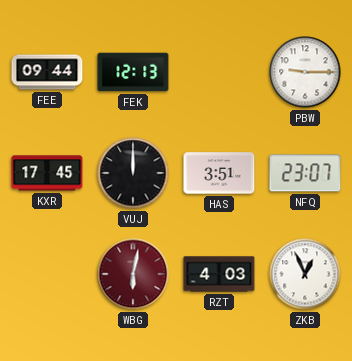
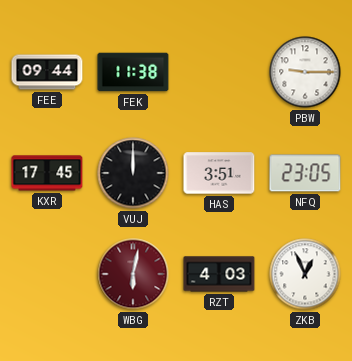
FEK: 12:13 -> 11:38
NFQ: 23:07 -> 23:05
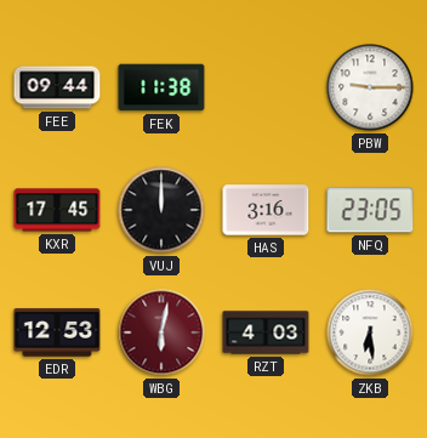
HAS: 3:51 -> 3:16
EDR: none -> 12:53
ZKB: 12:56 -> 6:29
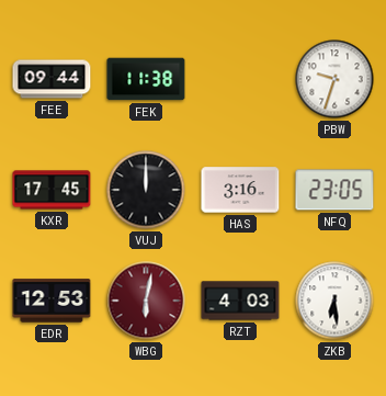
PBW: 9:15 -> 9:33
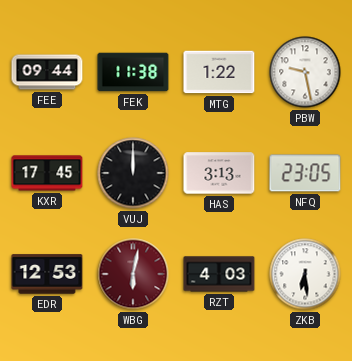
MTG: none -> 1:22
PBW: 9:33 -> 9:28
HAS: 3:16 -> 3:13
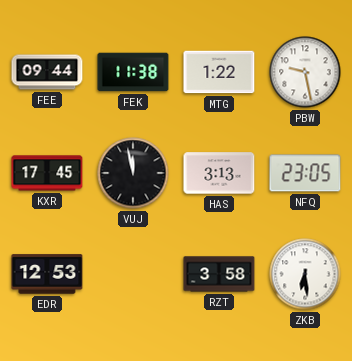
VUJ: 12:00 -> 11:58
WBG: 6:02 -> none
RZT: 4:03 -> 3:58
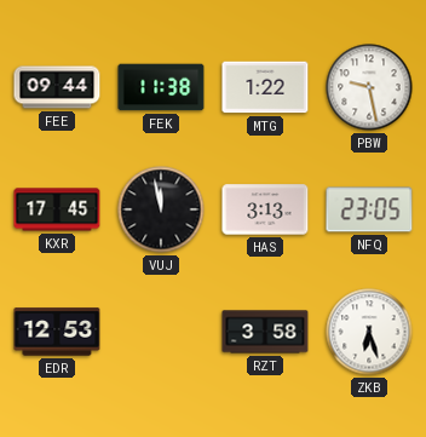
ZKB: 6:29 -> 6:27
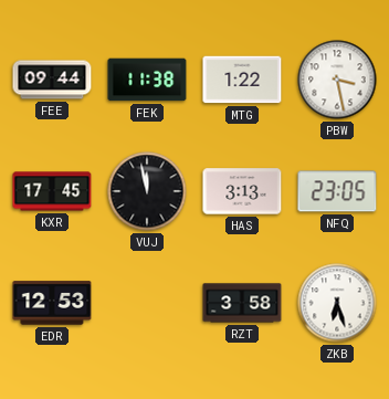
PBW: 9:28 -> 3:28
